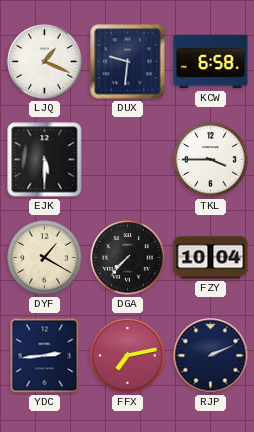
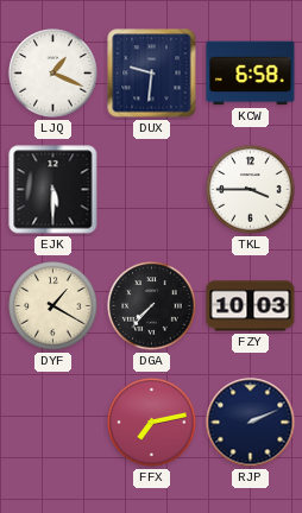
FZY: 10:04 -> 10:03
YDC: 2:44 -> none
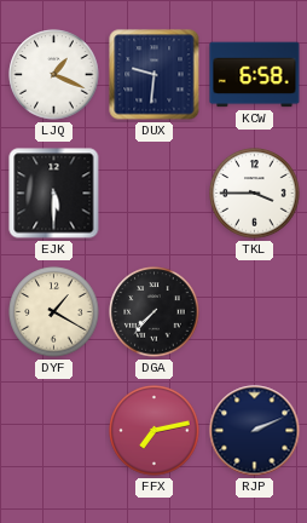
FZY: 10:03 -> none
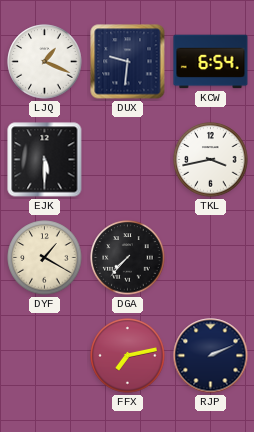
KCW: 6:58 -> 6:54
TKL: 3:45 -> 3:43
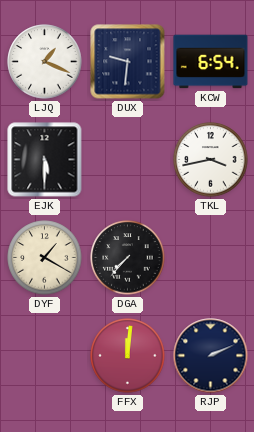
FFX: 7:13 -> 12:01
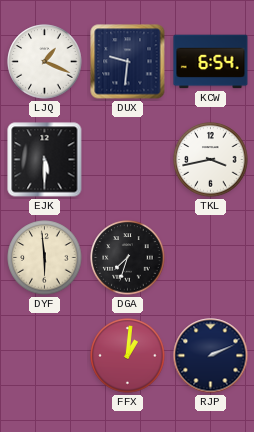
DYF: 1:20 -> 5:59
DGA: 7:37 -> 7:33
FFX: 12:01 -> 1:01
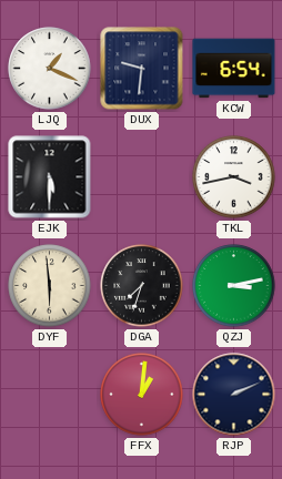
QZJ: none -> 3:13
